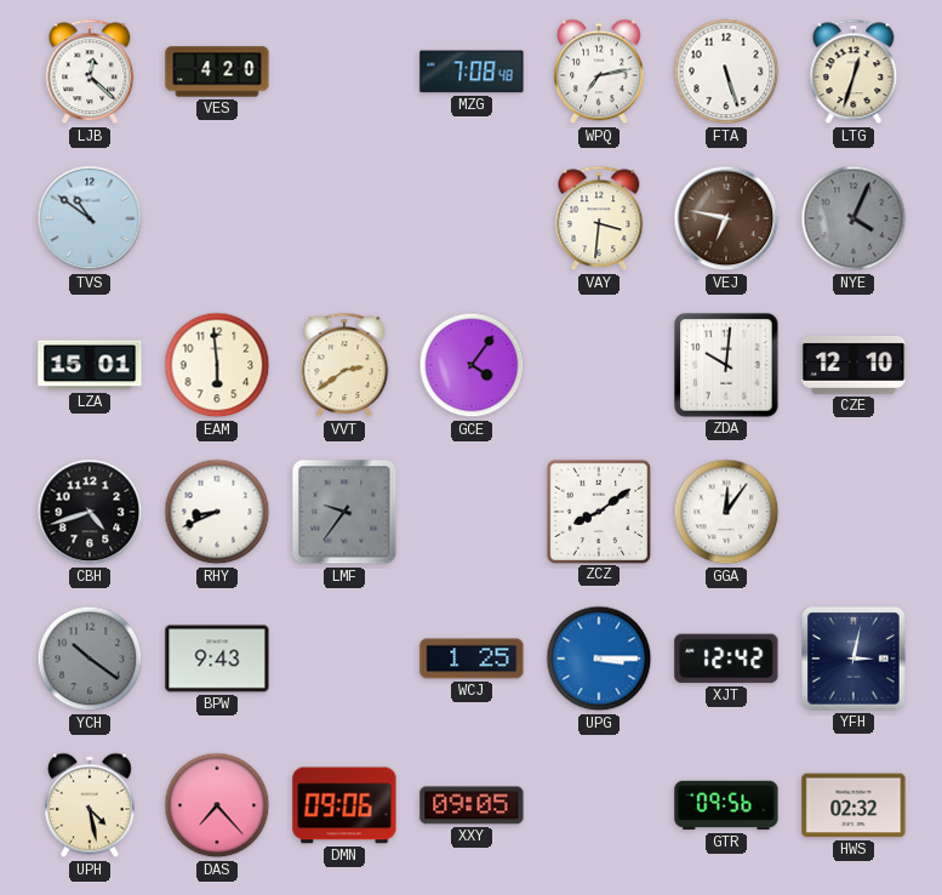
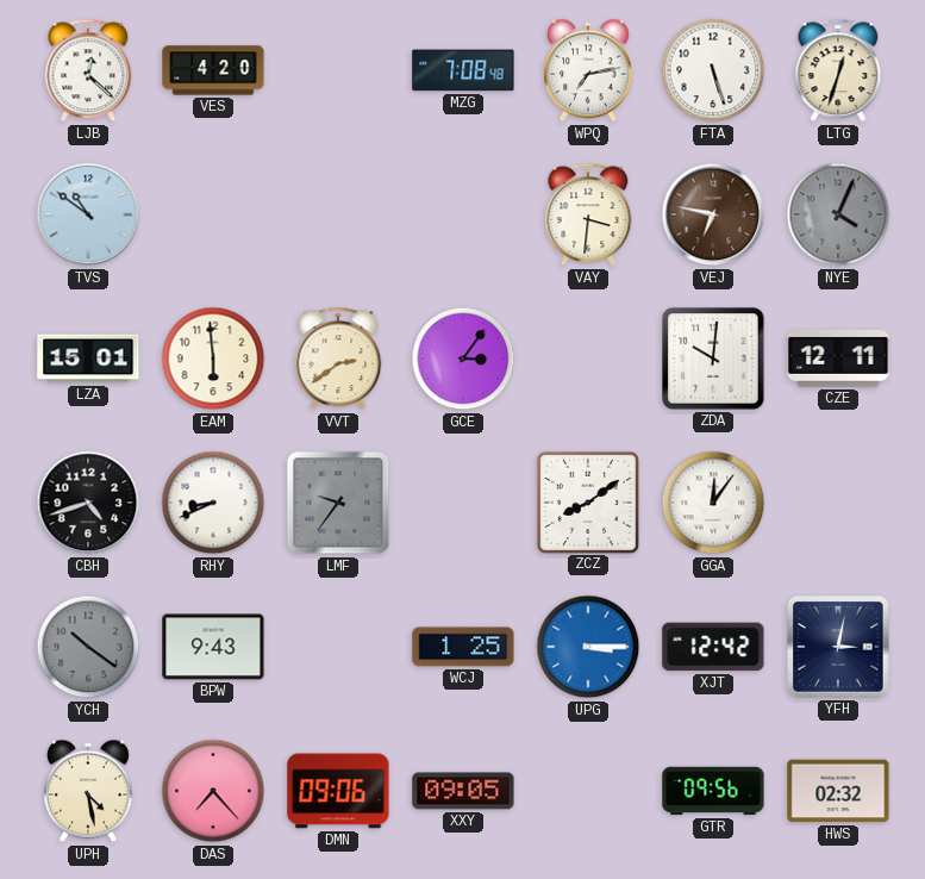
GCE: 4:06 -> 3:06
CZE: 12:10 -> 12:11
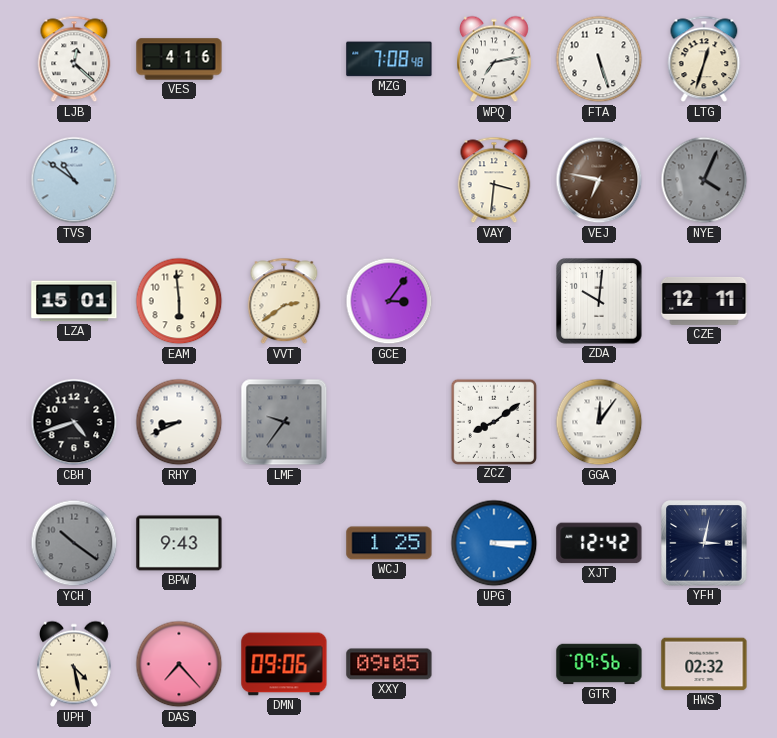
VES: 4:20 -> 4:16
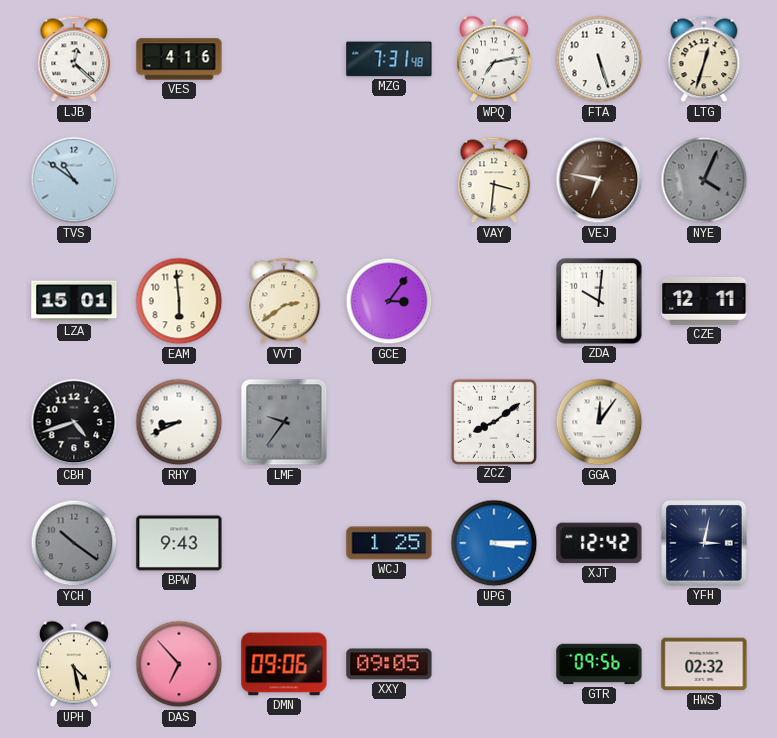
MZG: 7:08 -> 7:31
DAS: 7:23 -> 6:53
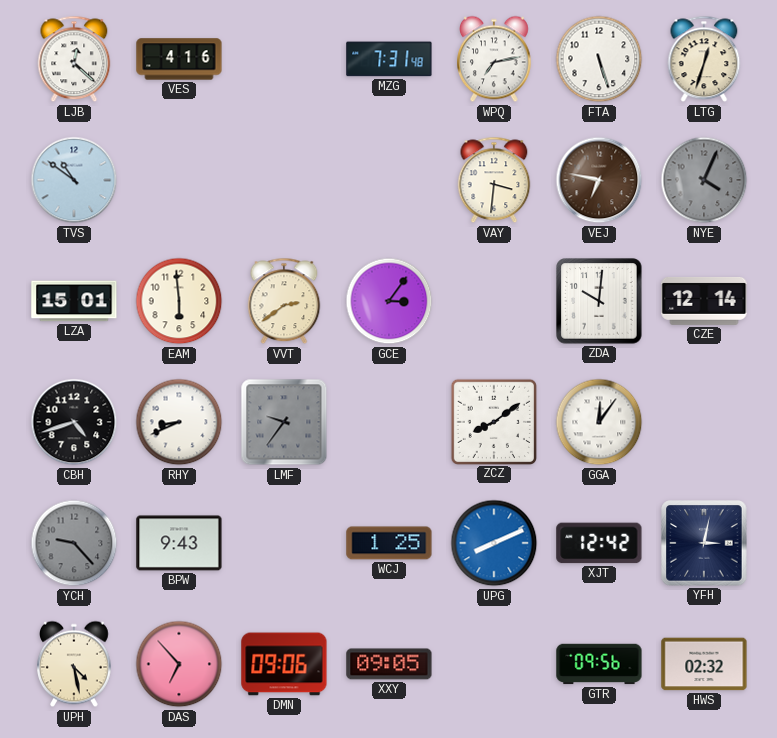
CZE: 12:11 -> 12:14
YCH: 10:21 -> 9:23
UPG: 3:15 -> 8:11
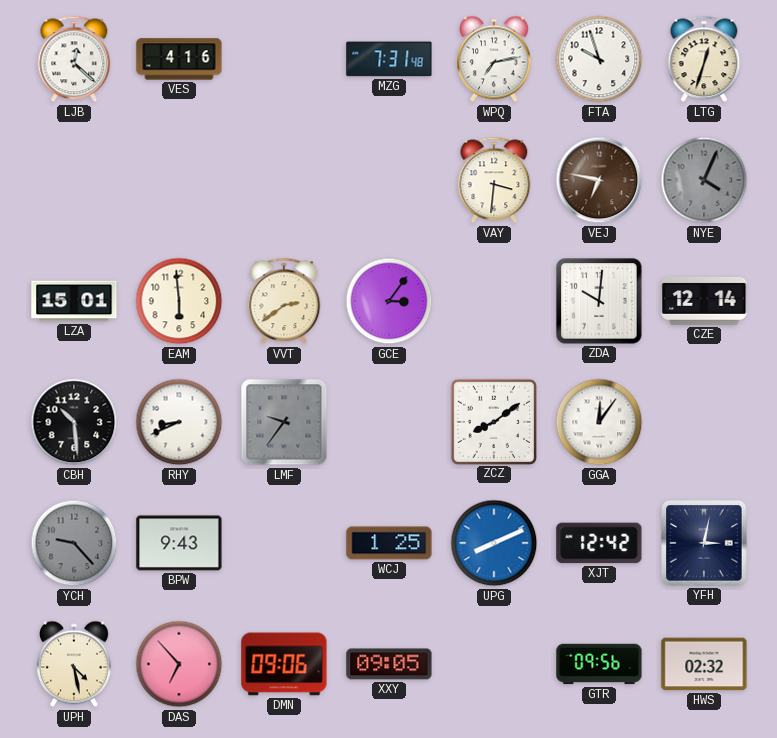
FTA: 5:27 -> 9:57
TVS: 10:51 -> none
CBH: 4:42 -> 10:29
